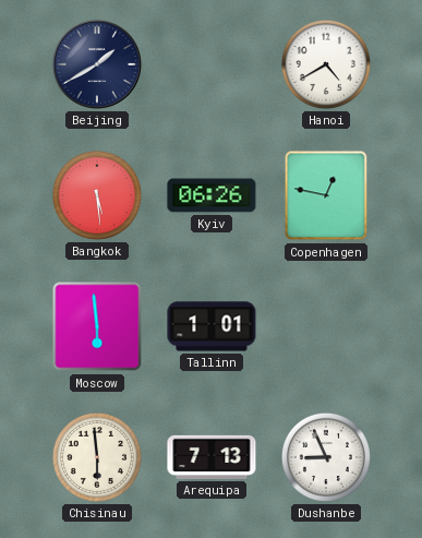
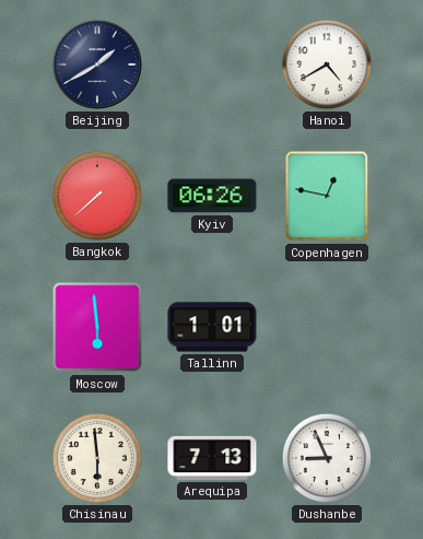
Bangkok: 5:29 -> 7:38
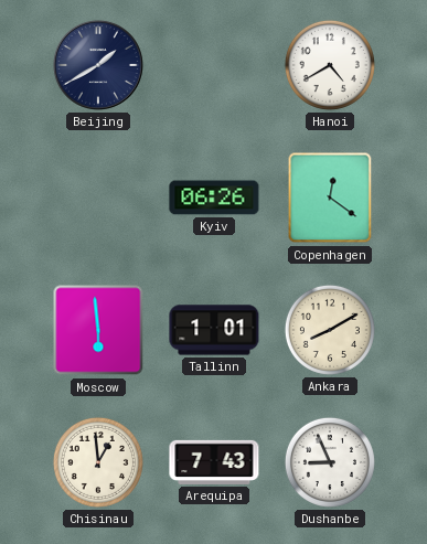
Bangkok: 7:38 -> none
Copenhagen: 12:47 -> 12:21
Ankara: none -> 8:10
Chisinau: 5:59 -> 12:59
Arequipa: 7:13 -> 7:43
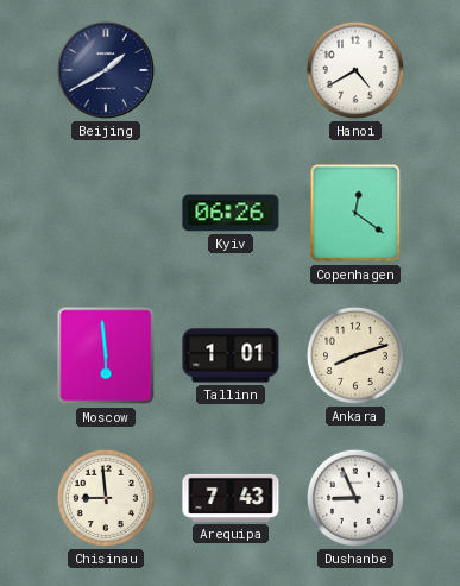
Ankara: 8:10 -> 8:12
Chisinau: 12:59 -> 8:59
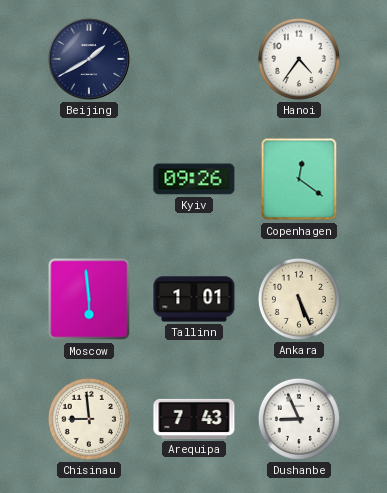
Hanoi: 4:40 -> 4:36
Kyiv: 06:26 -> 09:26
Ankara: 8:12 -> 5:26
